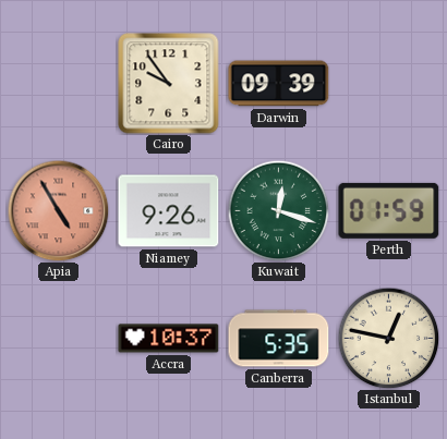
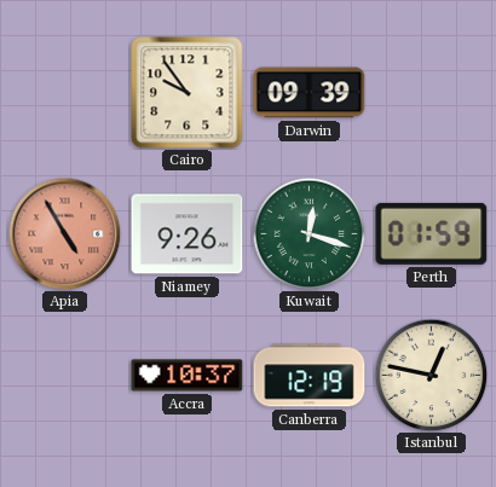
Canberra: 5:35 -> 12:19
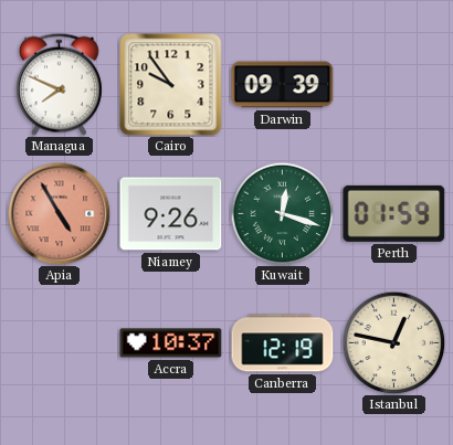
Managua: none -> 7:49
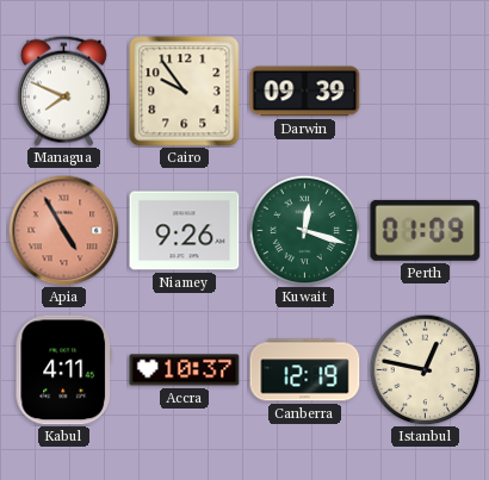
Perth: 01:59 -> 01:09
Kabul: none -> 4:11
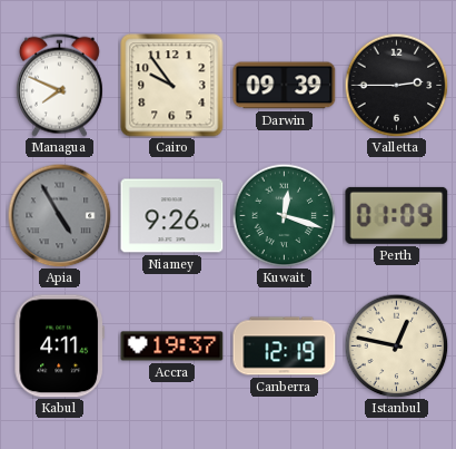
Valletta: none -> 2:45
Apia dial: salmon -> grey
Accra: 10:37 -> 19:37
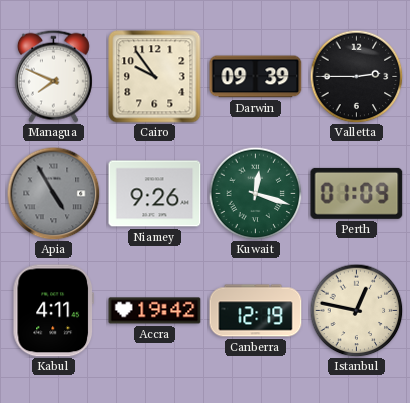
Accra: 19:37 -> 19:42
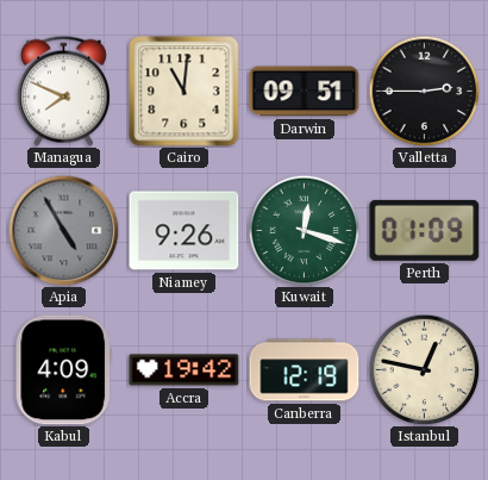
Cairo: 9:54 -> 11:01
Darwin: 09:39 -> 09:51
Kabul: 4:11 -> 4:09
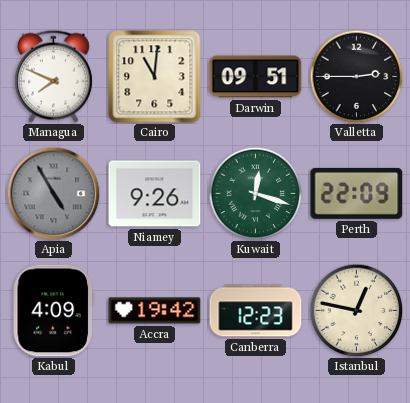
Perth: 01:09 -> 22:09
Canberra: 12:19 -> 12:23
